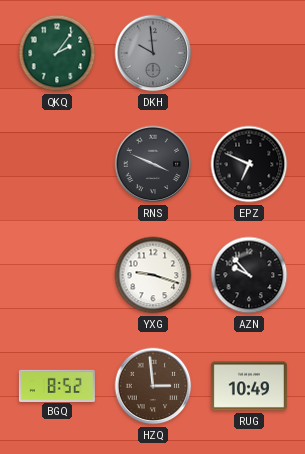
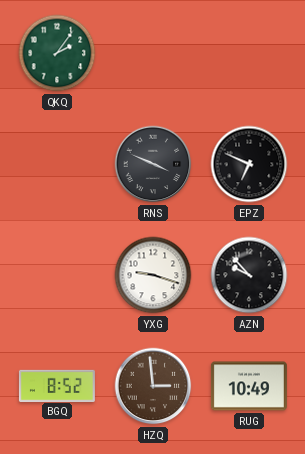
DKH: 9:59 -> none
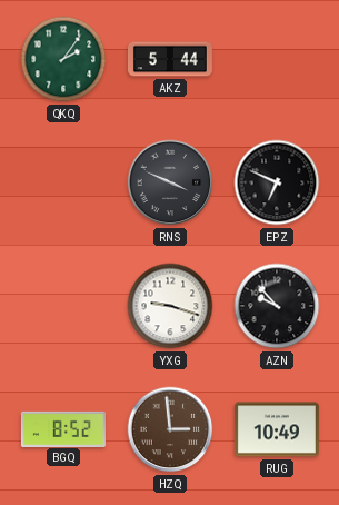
AKZ: none -> 5:44
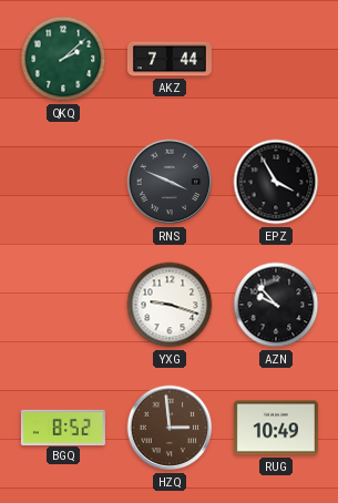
QKQ: 2:06 -> 2:08
AKZ: 5:44 -> 7:44
EPZ: 6:49 -> 3:55
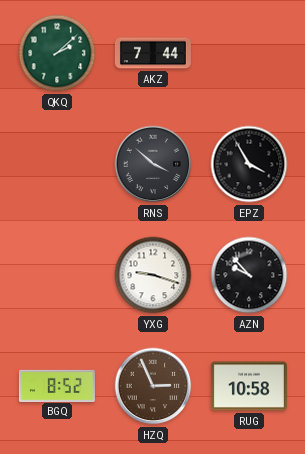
RNS: 3:49 -> 3:52
HZQ: 2:59 -> 2:56
RUG: 10:49 -> 10:58
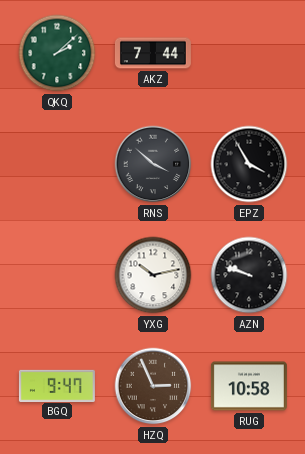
YXG: 9:18 -> 10:13
AZN: 9:53 -> 9:48
BGQ: 8:52 -> 9:47
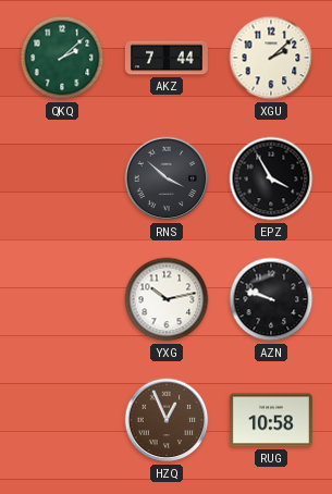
XGU: none -> 2:08
BGQ: 9:47 -> none
HZQ: 2:56 -> 12:56
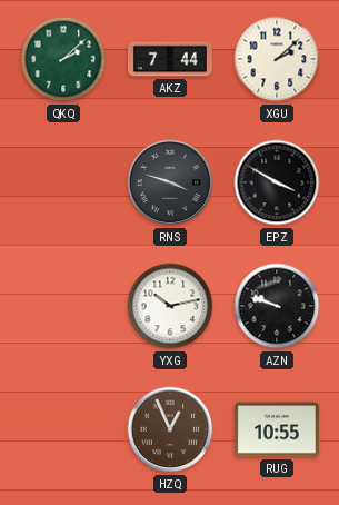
RNS: 3:52 -> 3:48
EPZ: 3:55 -> 3:50
RUG: 10:58 -> 10:55
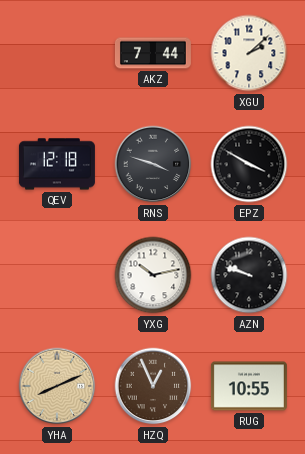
QKQ: 2:08 -> none
QEV: none -> 12:18
YHA: none -> 8:11
